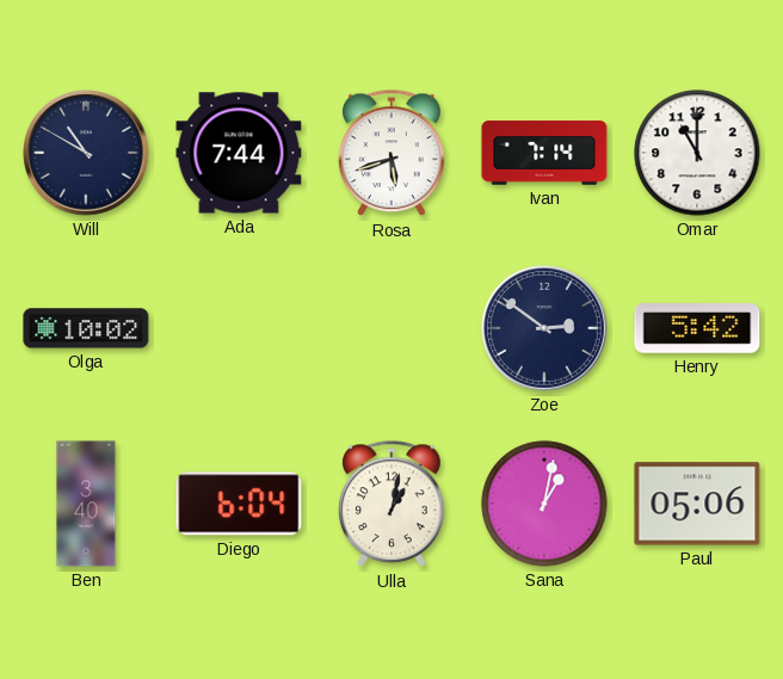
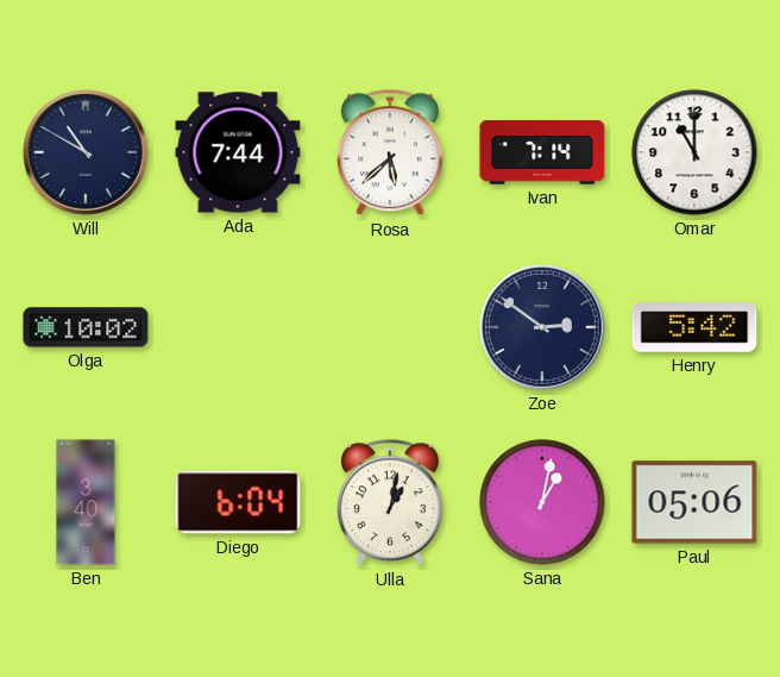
Rosa: 5:42 -> 5:38
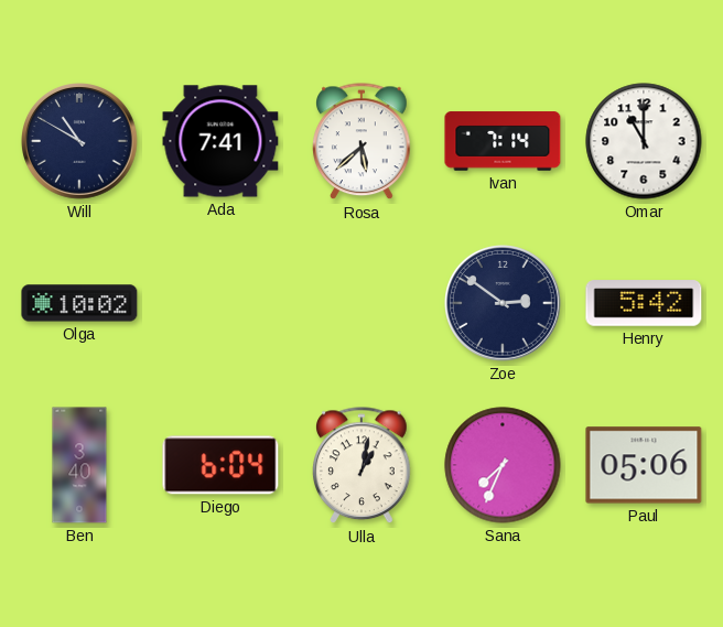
Ada: 7:44 -> 7:41
Sana: 1:02 -> 7:34
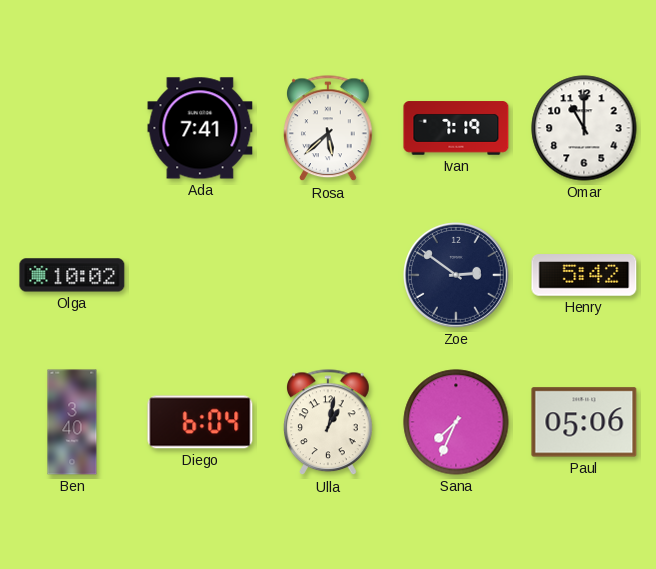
Will: 10:50 -> none
Ivan: 7:14 -> 7:19
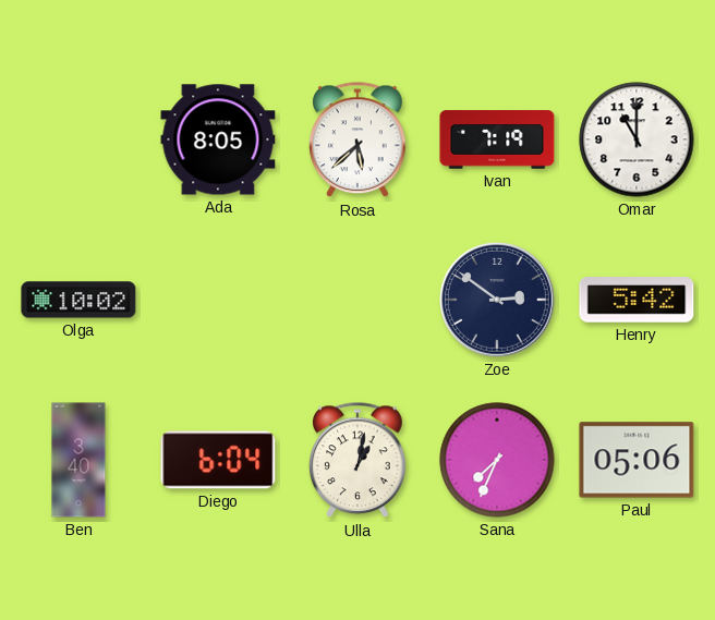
Ada: 7:41 -> 8:05
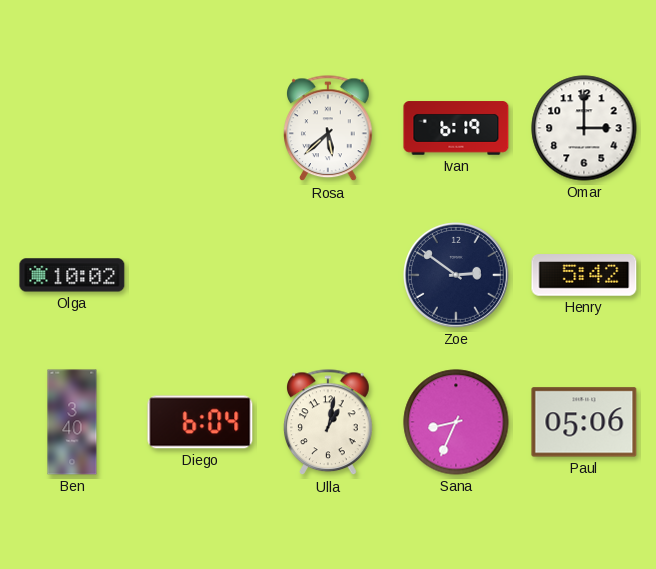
Ada: 8:05 -> none
Ivan: 7:19 -> 6:19
Omar: 11:00 -> 3:00
Sana: 7:34 -> 8:34
